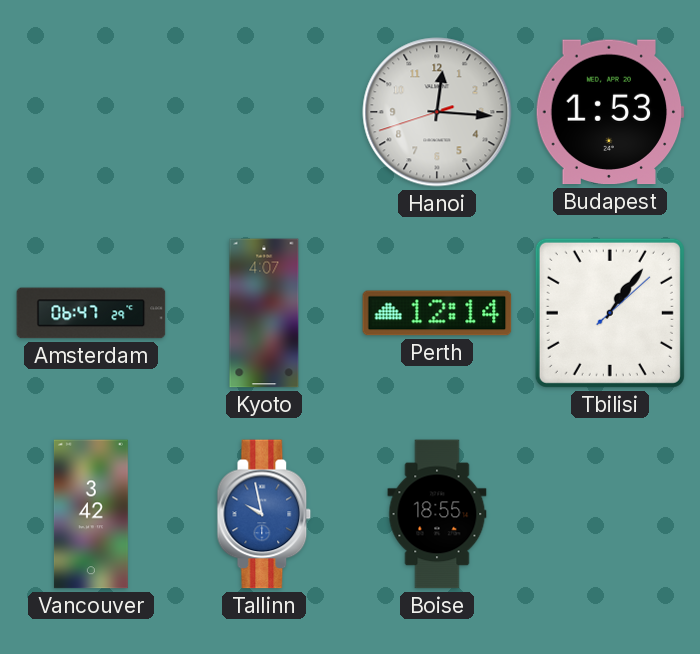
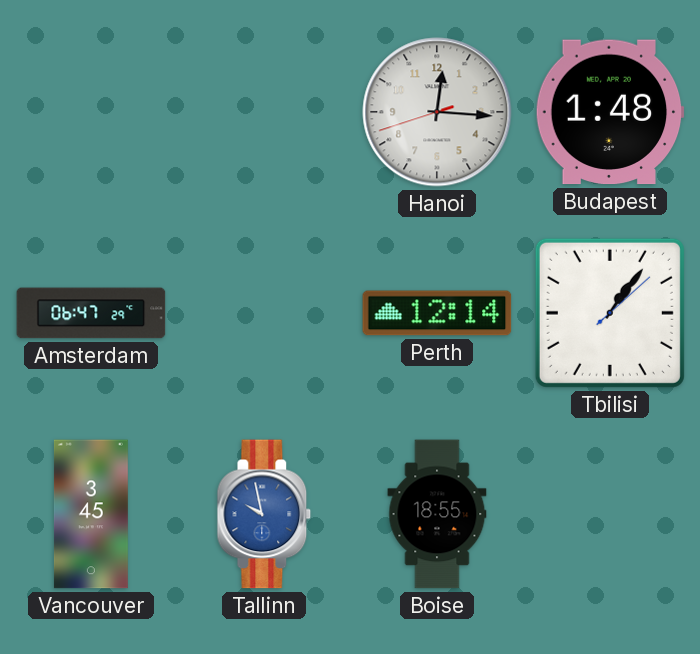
Budapest: 1:53 -> 1:48
Kyoto: 4:07 -> none
Vancouver: 3:42 -> 3:45
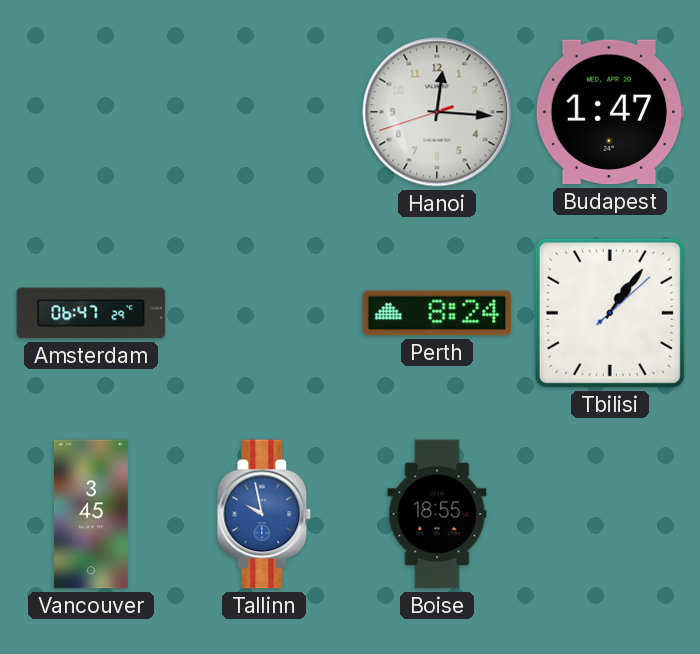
Budapest: 1:48 -> 1:47
Perth: 12:14 -> 8:24
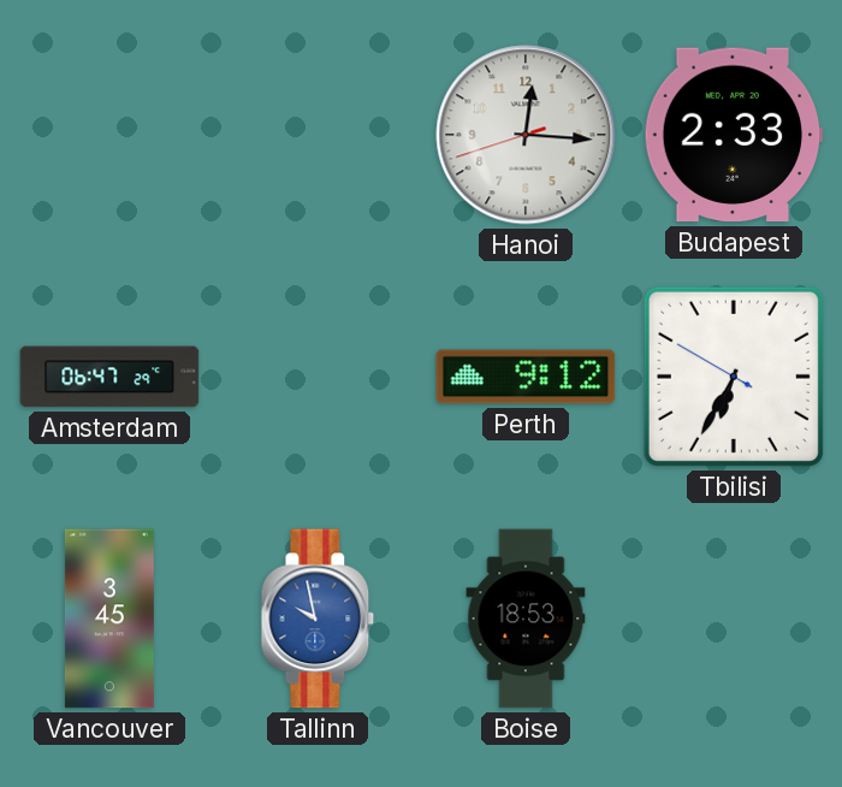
Budapest: 1:47 -> 2:33
Perth: 8:24 -> 9:12
Tbilisi: 1:06 -> 6:34
Boise: 18:55 -> 18:53
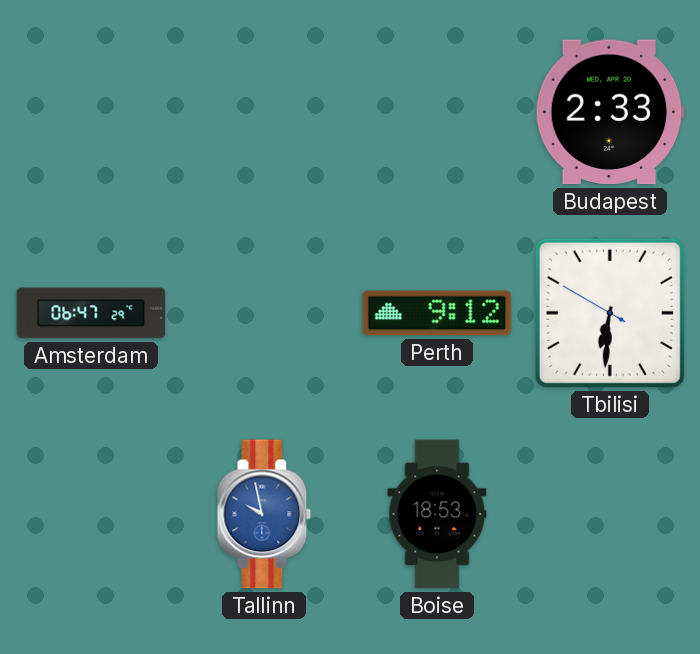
Hanoi: 12:15 -> none
Tbilisi: 6:34 -> 6:30
Vancouver: 3:45 -> none
